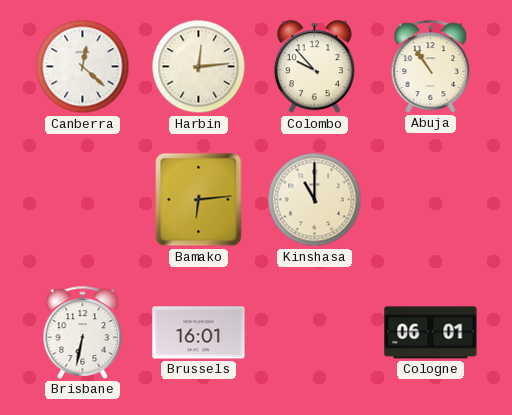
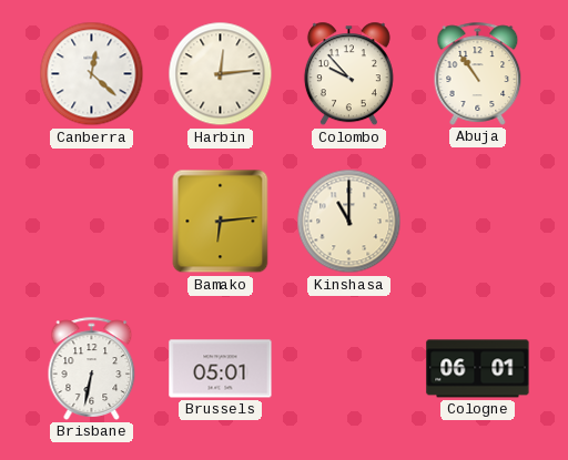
Brussels: 16:01 -> 05:01
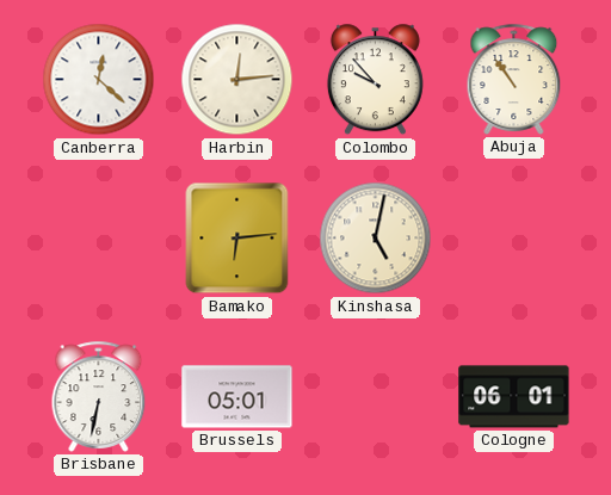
Kinshasa: 11:00 -> 5:02
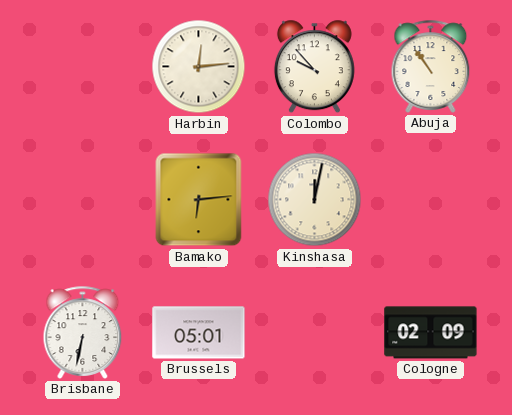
Canberra: 12:22 -> none
Kinshasa: 5:02 -> 12:02
Cologne: 06:01 -> 02:09
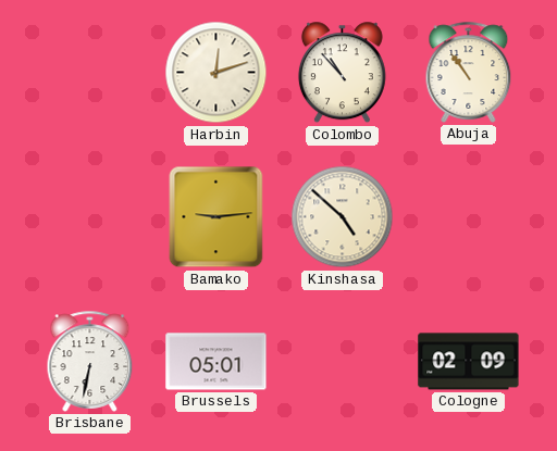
Harbin: 12:14 -> 12:12
Colombo: 9:53 -> 10:53
Bamako: 6:14 -> 9:14
Kinshasa: 12:02 -> 4:52
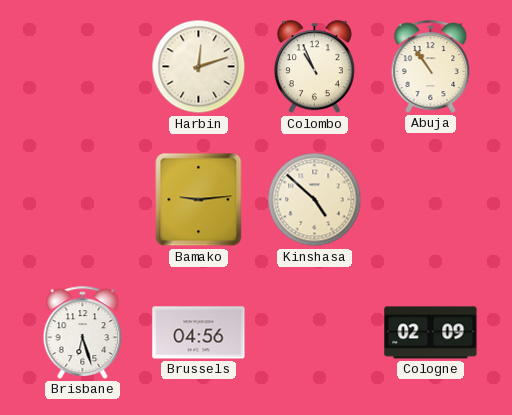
Colombo: 10:53 -> 10:56
Brisbane: 6:32 -> 6:27
Brussels: 05:01 -> 04:56
